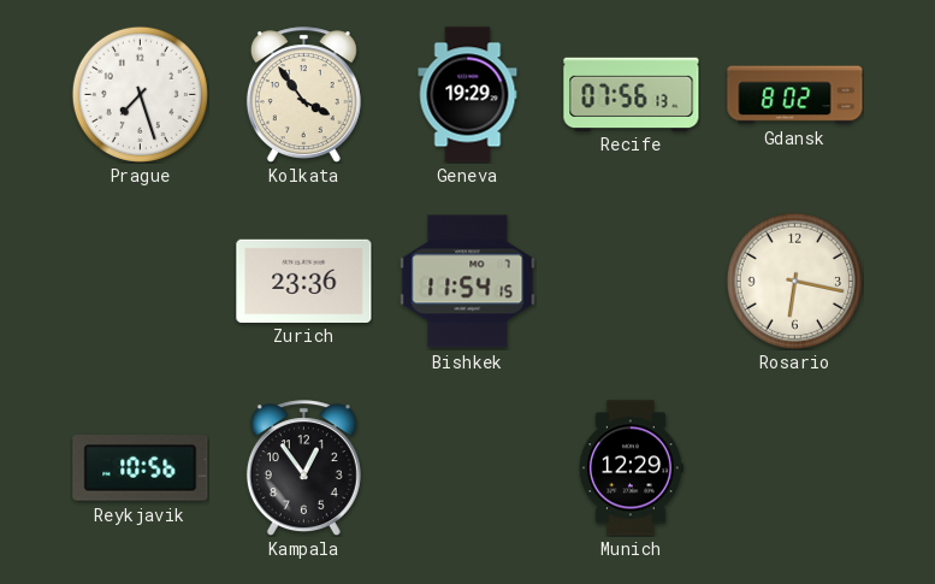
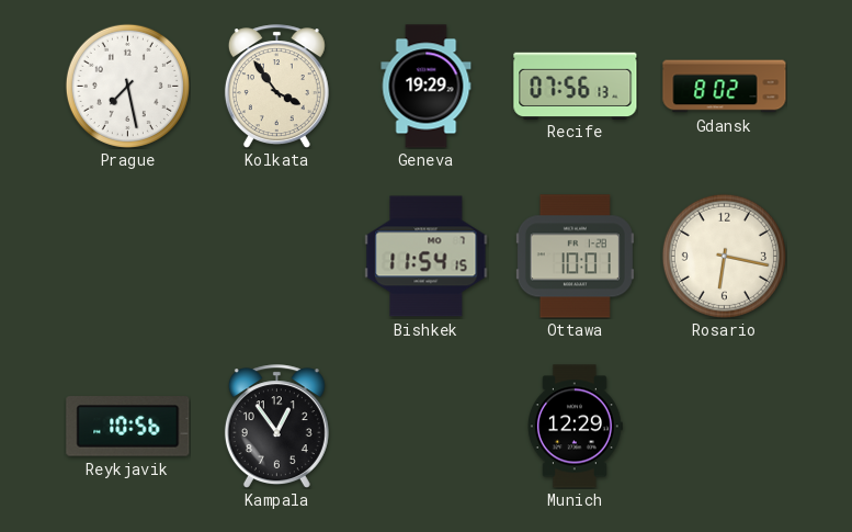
Prague: 7:27 -> 7:28
Zurich: 23:36 -> none
Ottawa: none -> 10:01
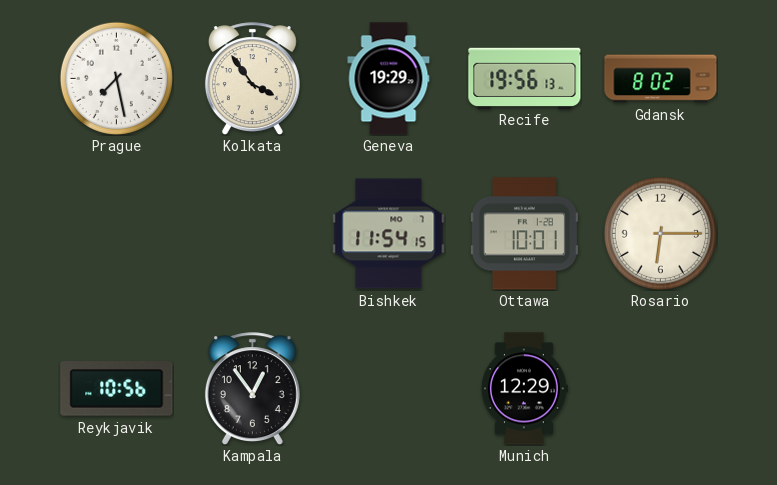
Recife: 07:56 -> 19:56
Rosario: 6:17 -> 6:15
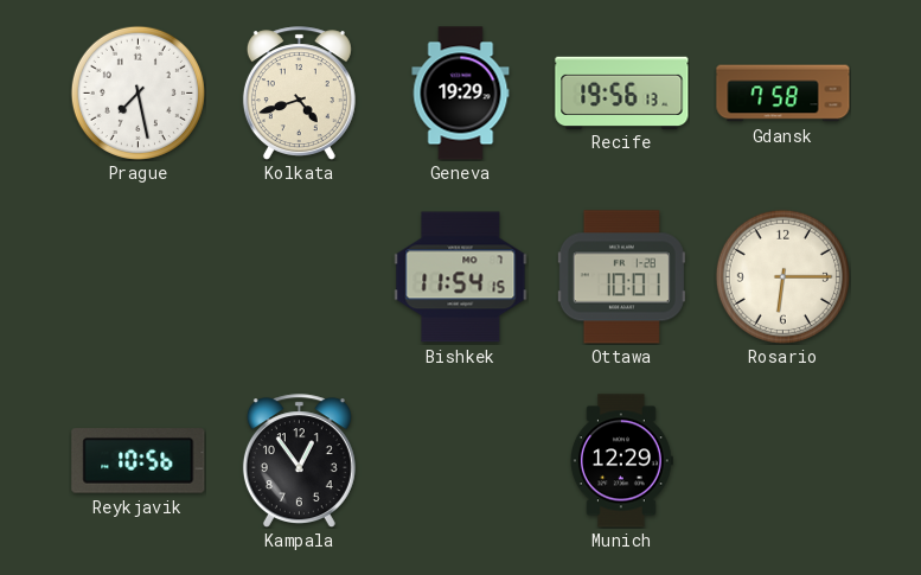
Kolkata: 3:54 -> 4:42
Gdansk: 8:02 -> 7:58
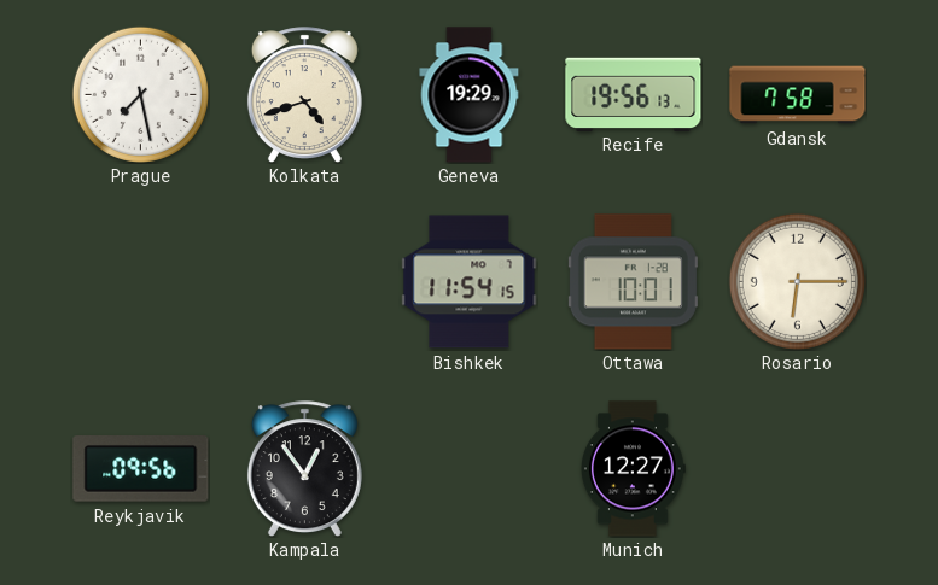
Reykjavik: 10:56 -> 09:56
Munich: 12:29 -> 12:27
